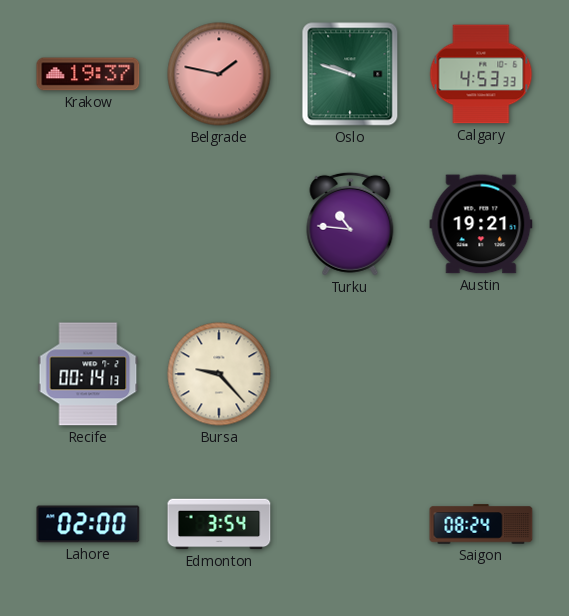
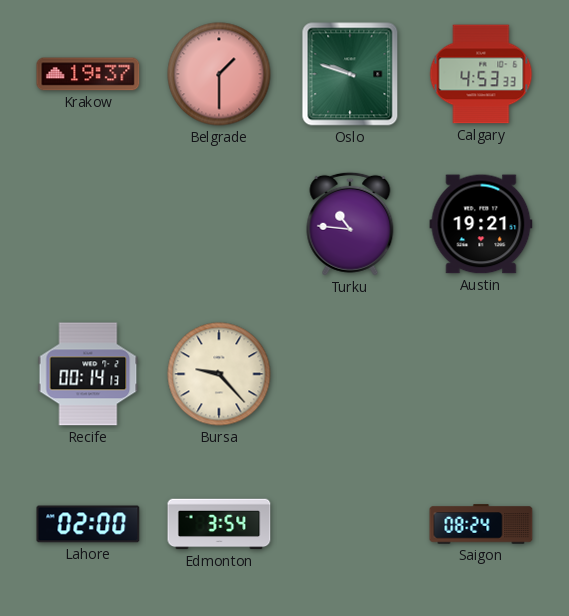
Belgrade: 1:47 -> 1:30
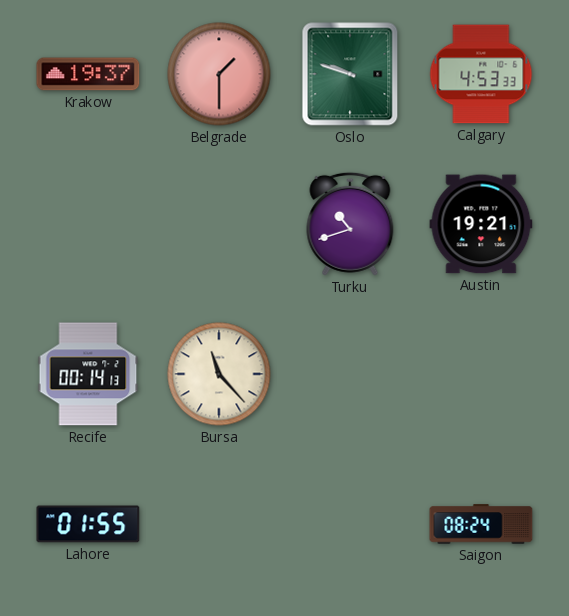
Turku: 10:46 -> 10:42
Bursa: 9:23 -> 11:23
Lahore: 02:00 -> 01:55
Edmonton: 3:54 -> none
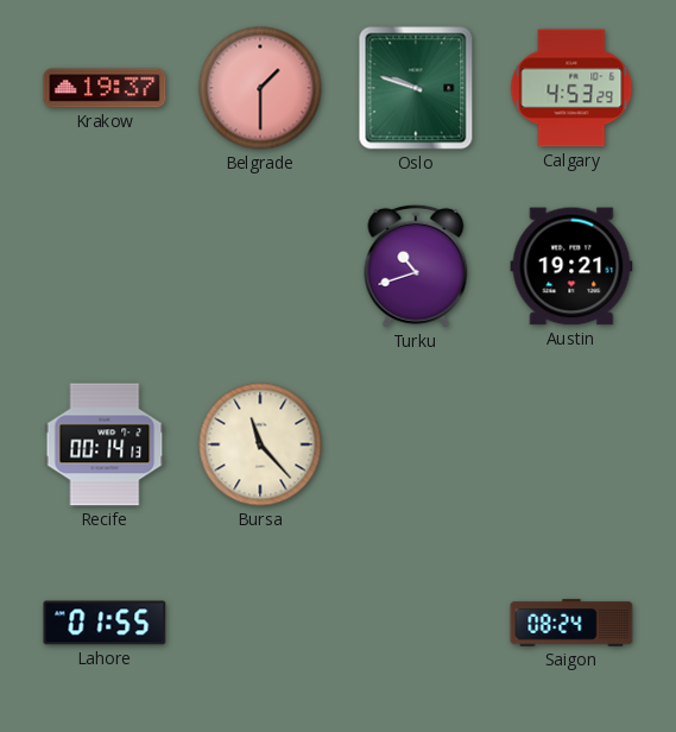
Calgary: 4:53:33 -> 4:53:29
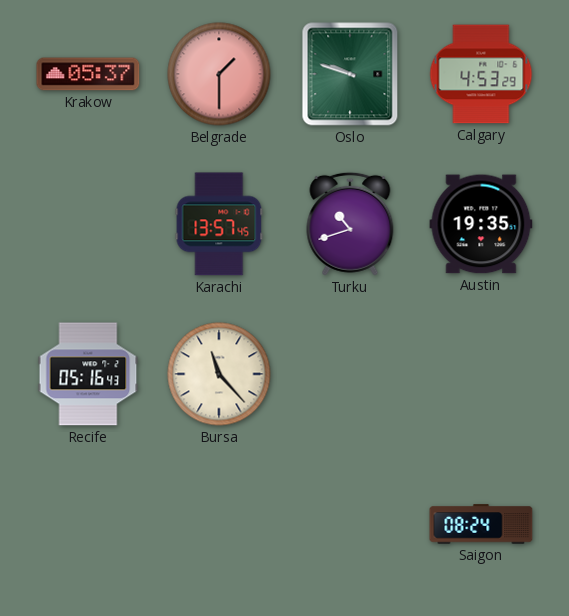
Krakow: 19:37 -> 05:37
Karachi: none -> 13:57
Austin: 19:21 -> 19:35
Recife: 00:14 -> 05:16
Lahore: 01:55 -> none
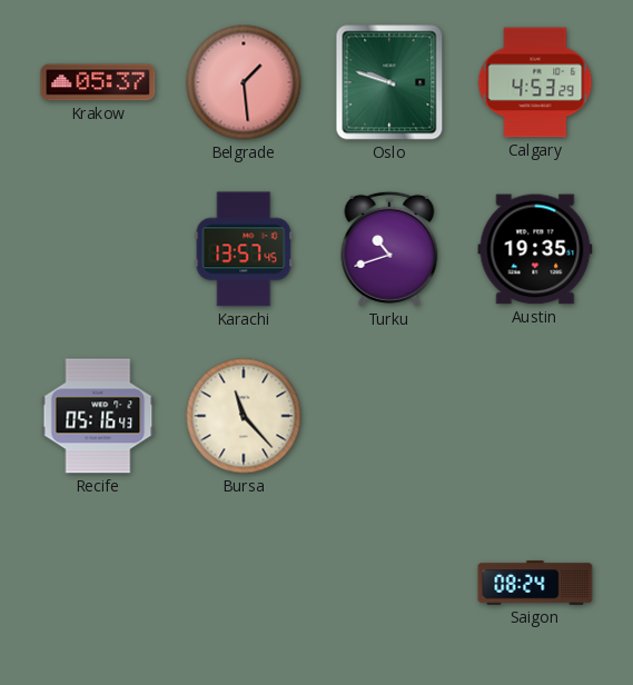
Belgrade: 1:30 -> 1:29
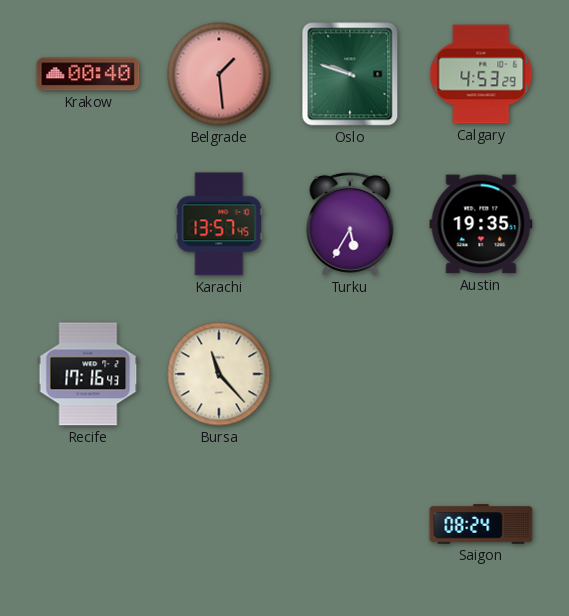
Krakow: 05:37 -> 00:40
Turku: 10:42 -> 5:35
Recife: 05:16 -> 17:16
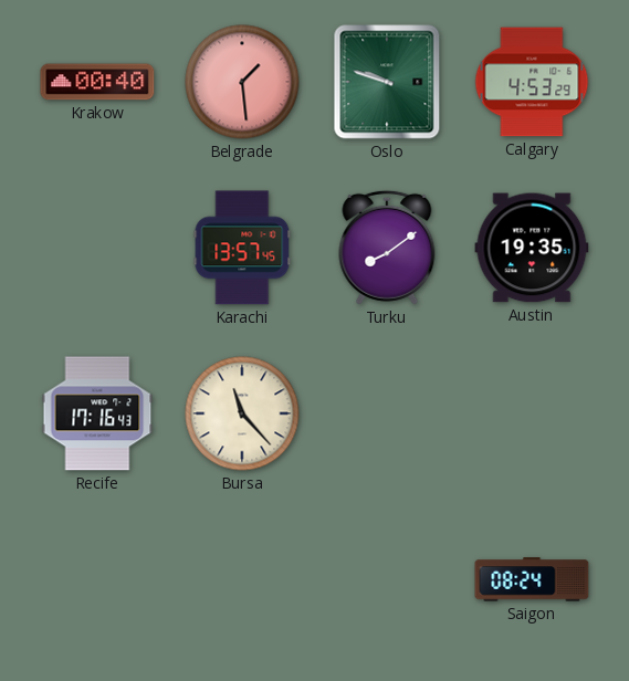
Turku: 5:35 -> 8:09
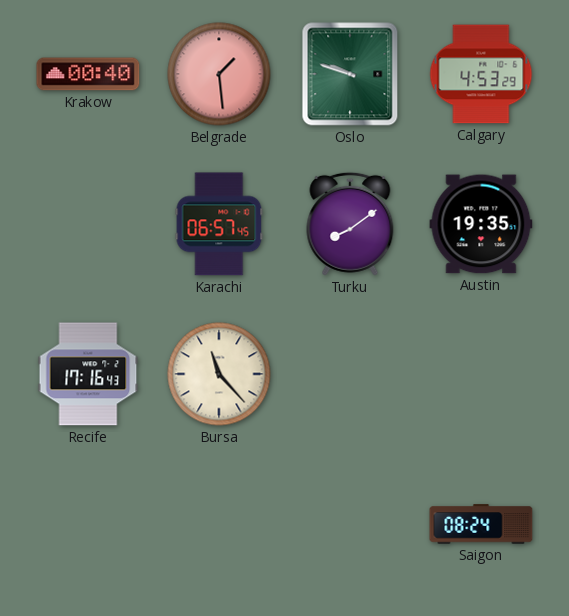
Karachi: 13:57 -> 06:57
